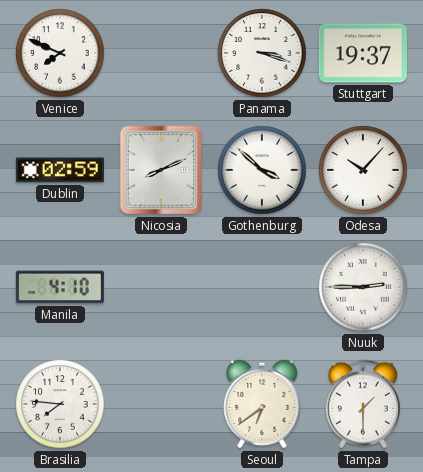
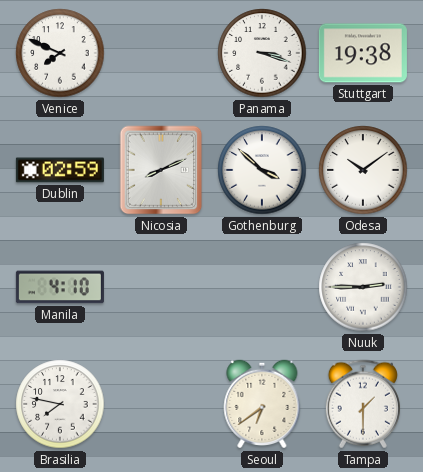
Stuttgart: 19:37 -> 19:38
Odesa: 10:07 -> 10:09
Brasilia: 7:46 -> 7:47
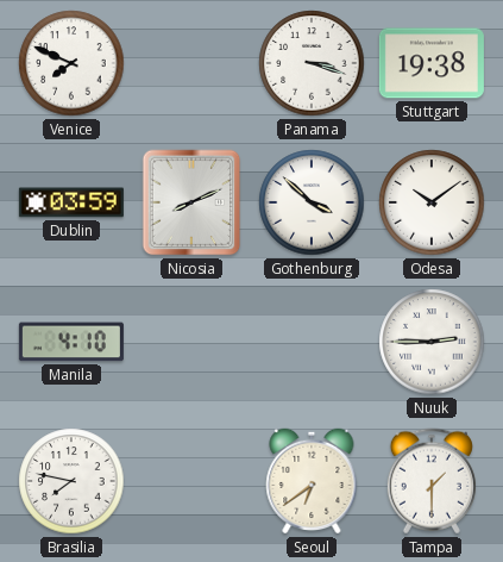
Dublin: 02:59 -> 03:59
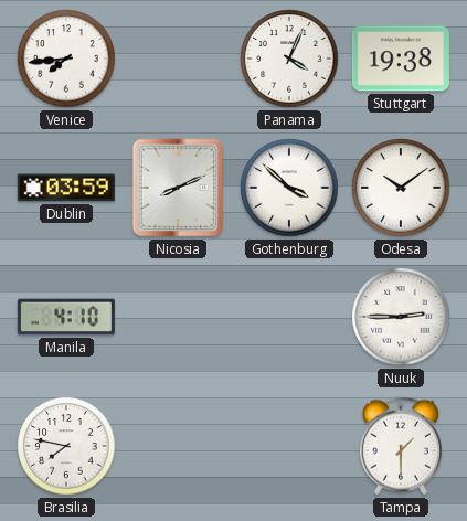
Venice: 7:49 -> 7:44
Panama: 3:18 -> 4:04
Seoul: 6:39 -> none
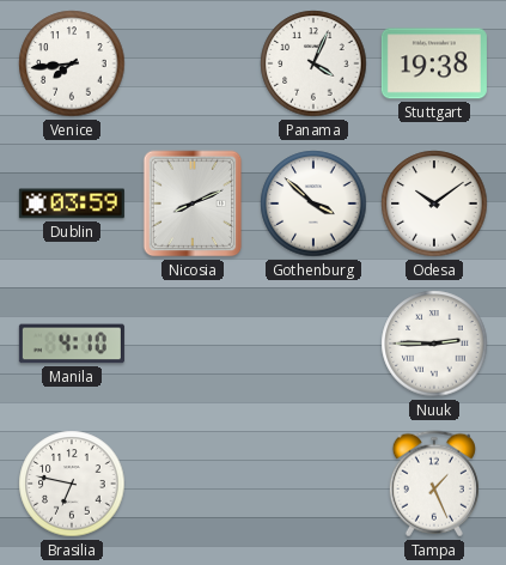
Brasilia: 7:47 -> 6:47
Tampa: 1:30 -> 1:26
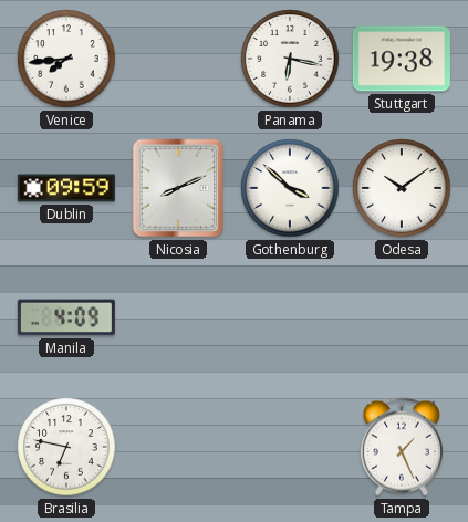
Panama: 4:04 -> 6:17
Dublin: 03:59 -> 09:59
Manila: 4:10 -> 4:09
Nuuk: 2:45 -> none
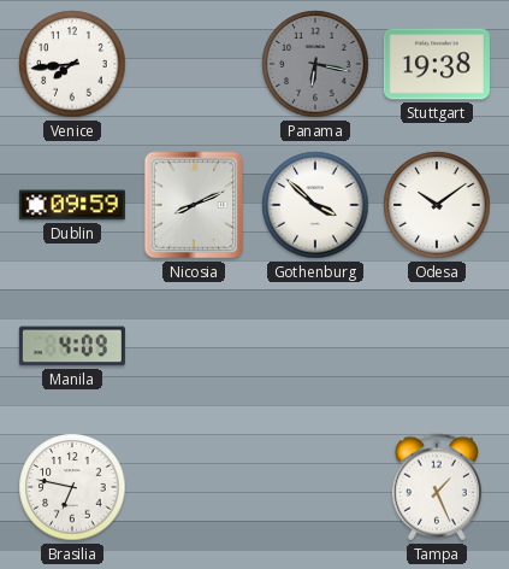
Panama dial: white -> grey
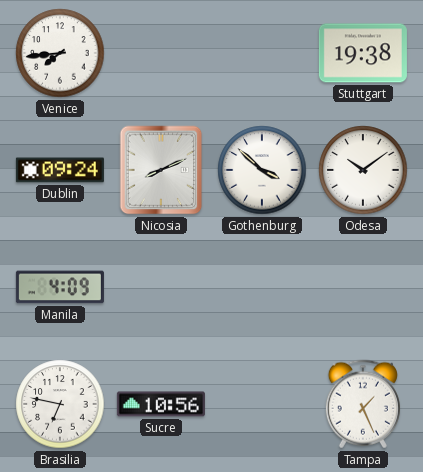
Panama: 6:17 -> none
Dublin: 09:59 -> 09:24
Sucre: none -> 10:56
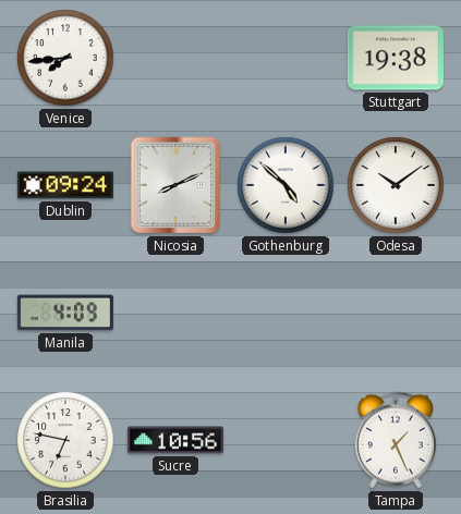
Gothenburg: 3:52 -> 4:52
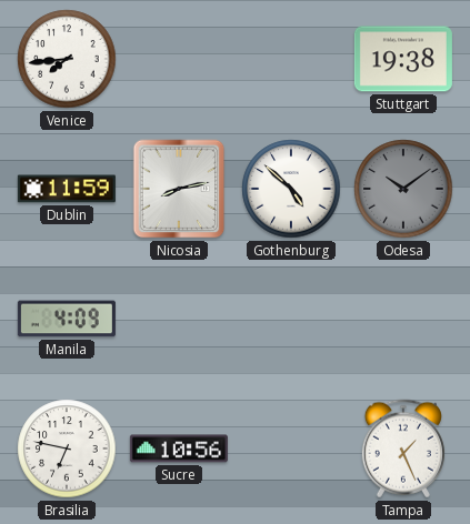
Dublin: 09:24 -> 11:59
Nicosia: 8:11 -> 8:13
Odesa dial: white -> grey
